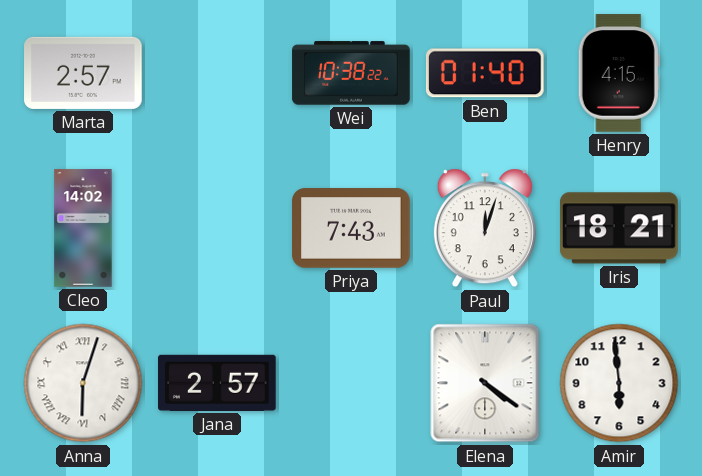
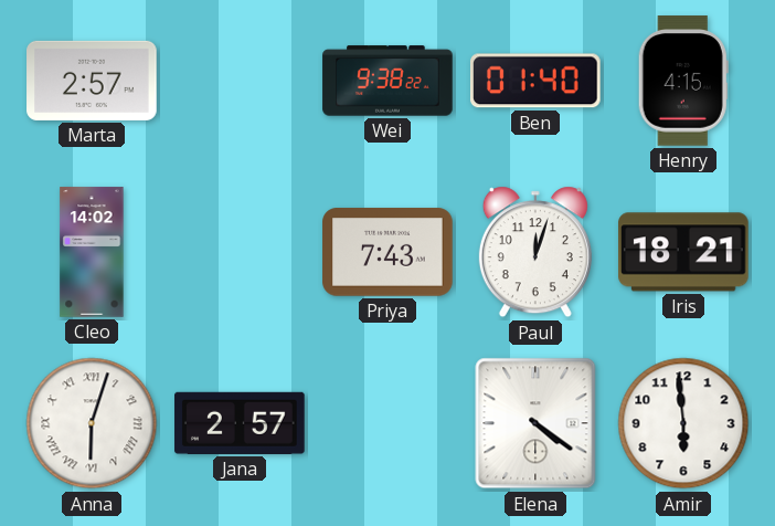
Wei: 10:38 -> 9:38
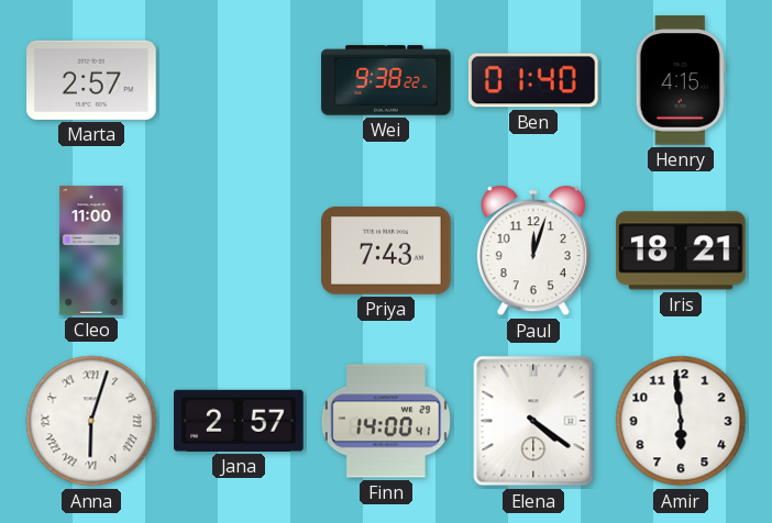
Cleo: 14:02 -> 11:00
Finn: none -> 14:00
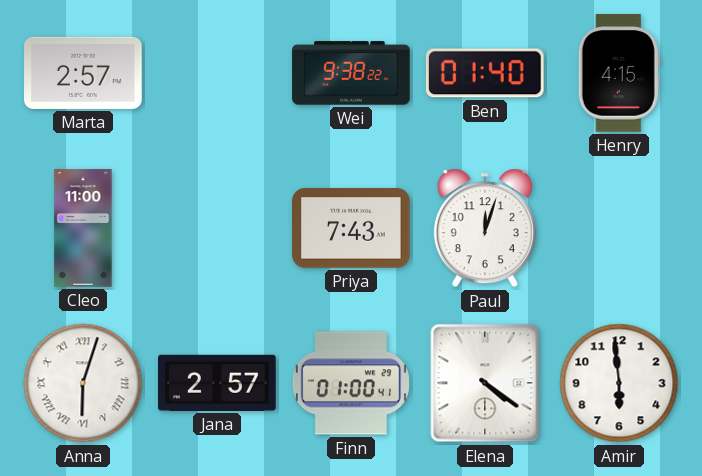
Iris: 18:21 -> none
Finn: 14:00 -> 01:00
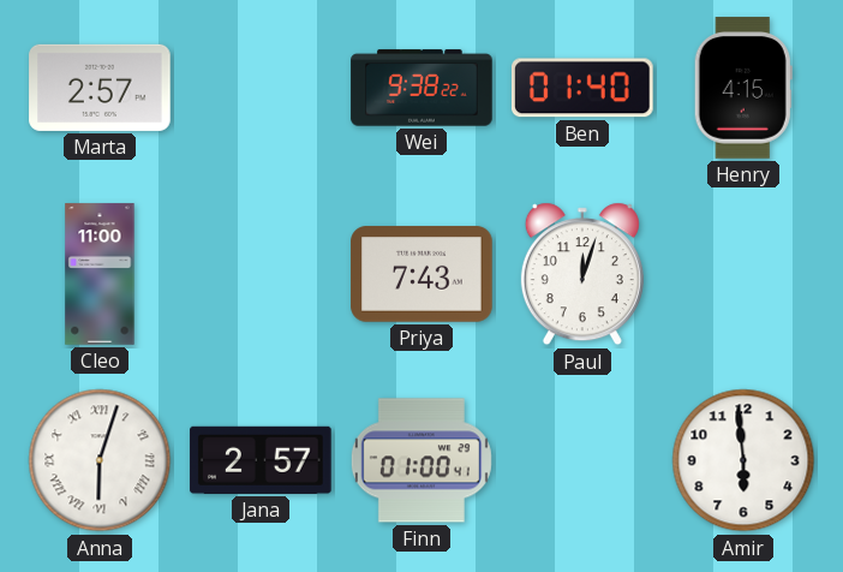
Elena: 4:21 -> none
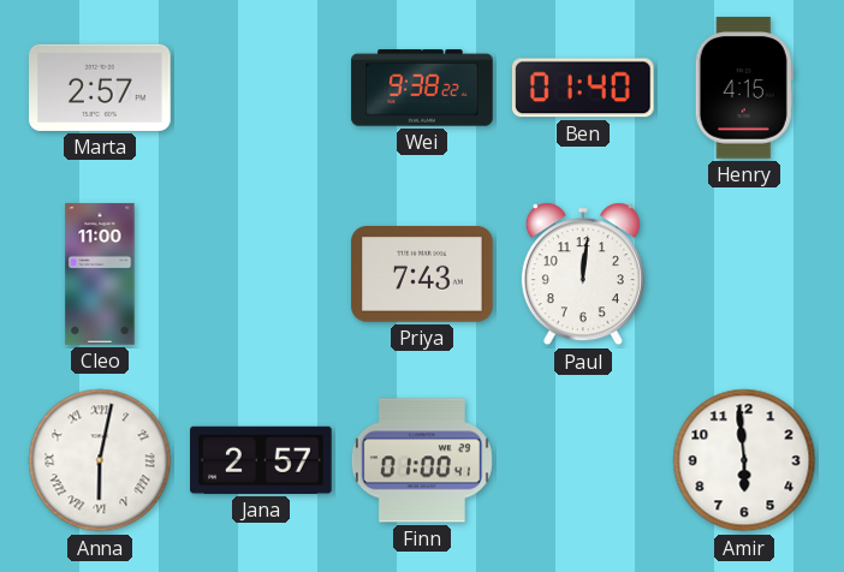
Paul: 12:03 -> 12:01
Anna: 6:03 -> 6:02
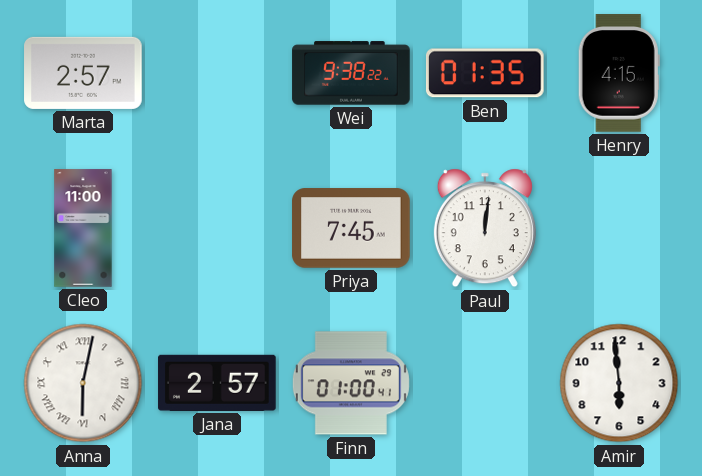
Ben: 01:40 -> 01:35
Priya: 7:43 -> 7:45
